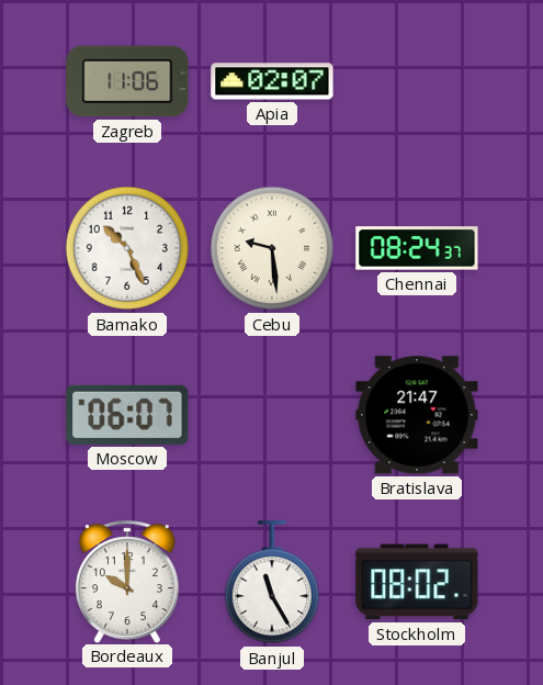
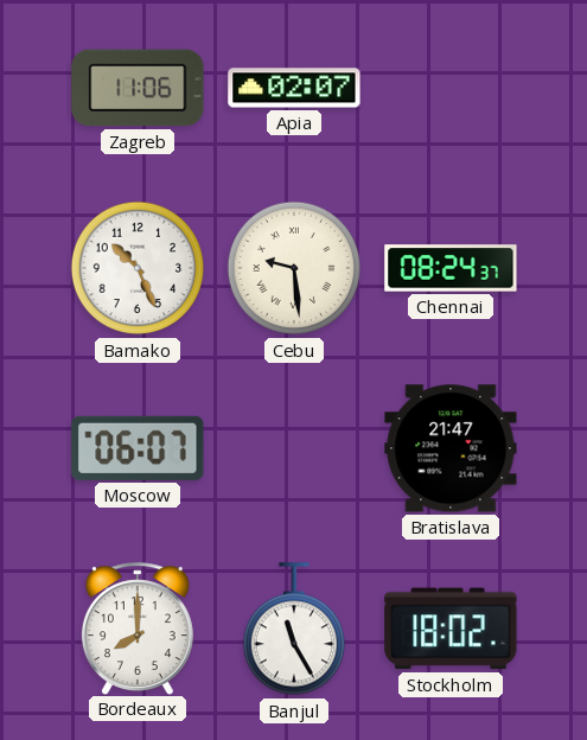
Bordeaux: 10:00 -> 8:00
Stockholm: 08:02 -> 18:02
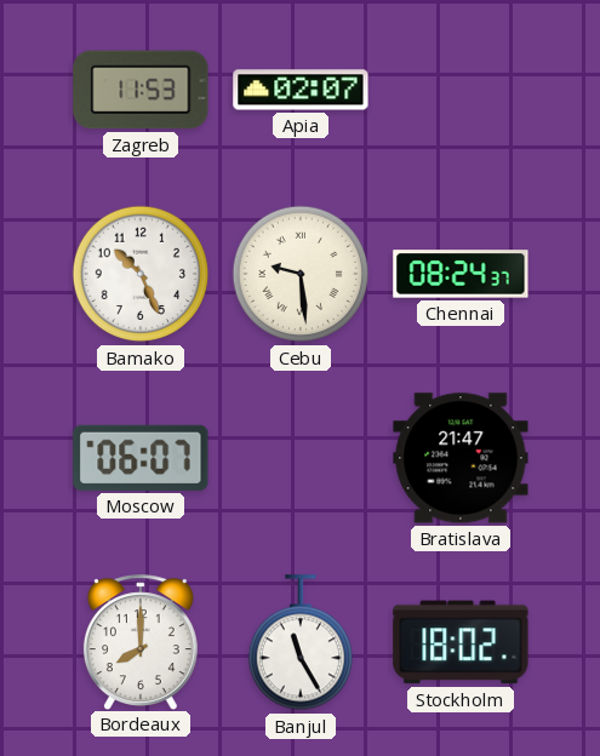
Zagreb: 11:06 -> 11:53
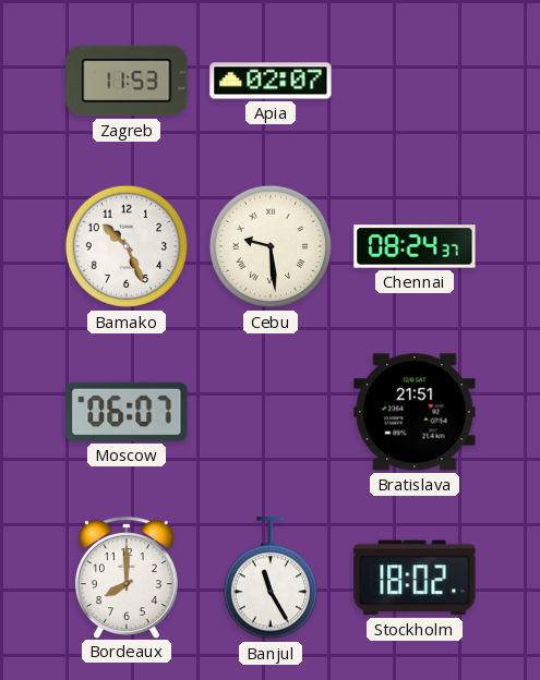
Bratislava: 21:47 -> 21:51
